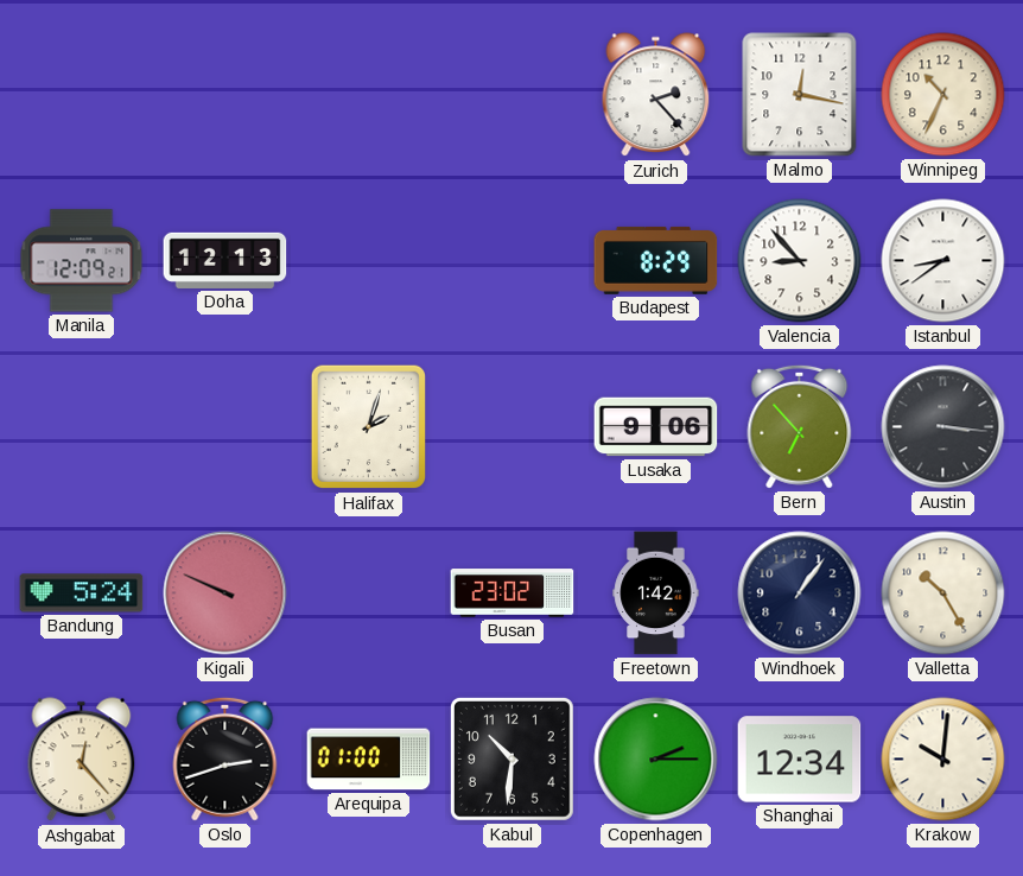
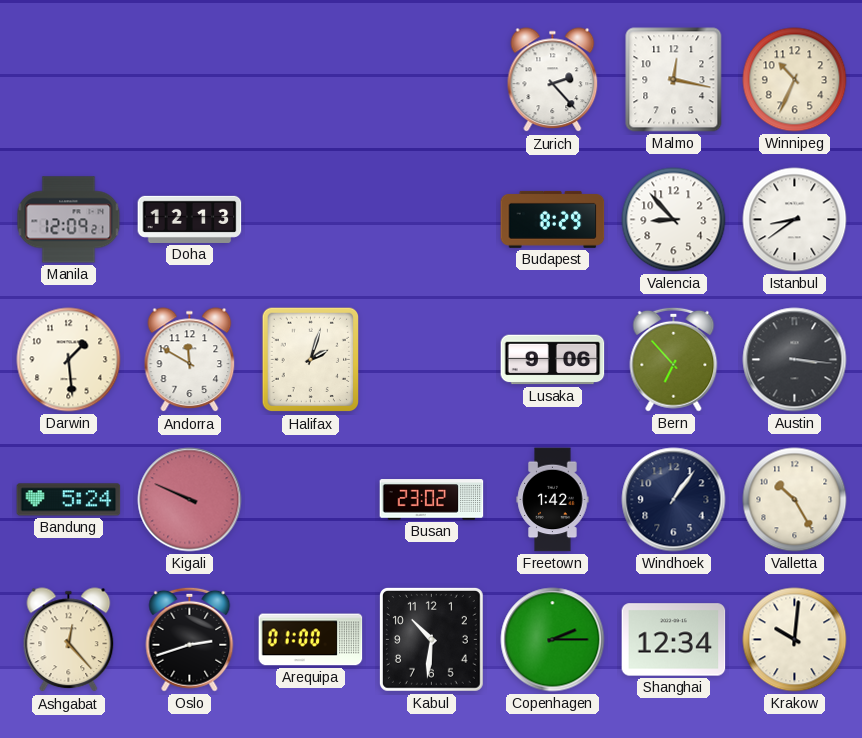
Darwin: none -> 1:29
Andorra: none -> 11:50
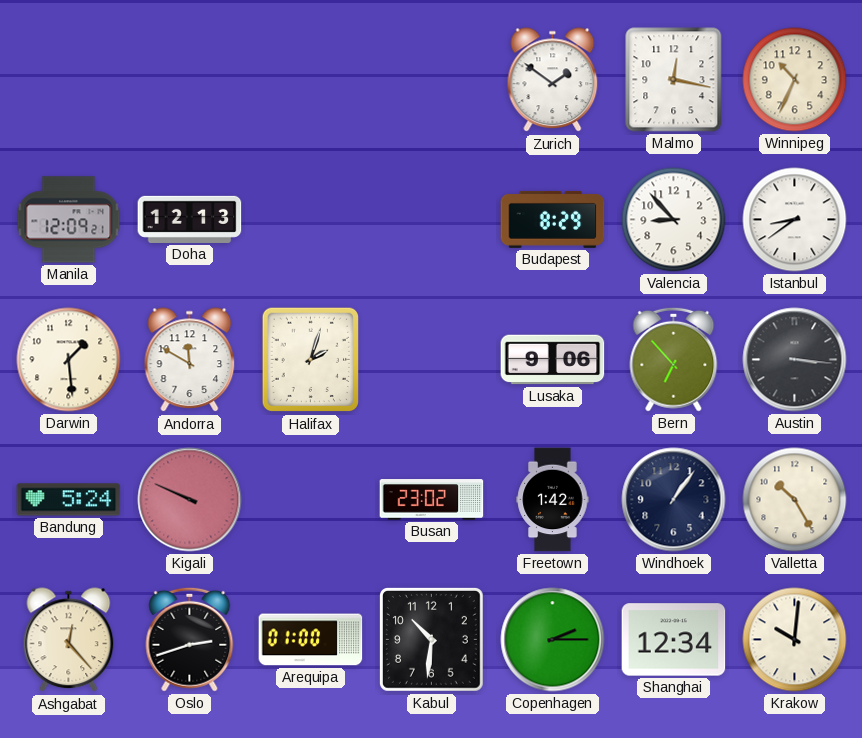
Zurich: 2:23 -> 1:51
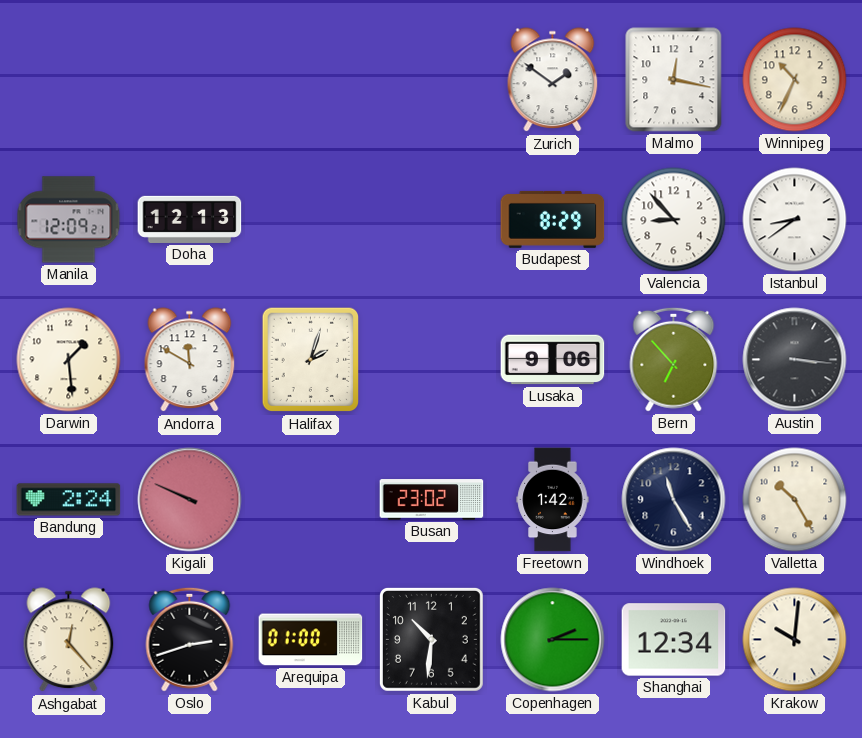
Bandung: 5:24 -> 2:24
Windhoek: 1:06 -> 11:25
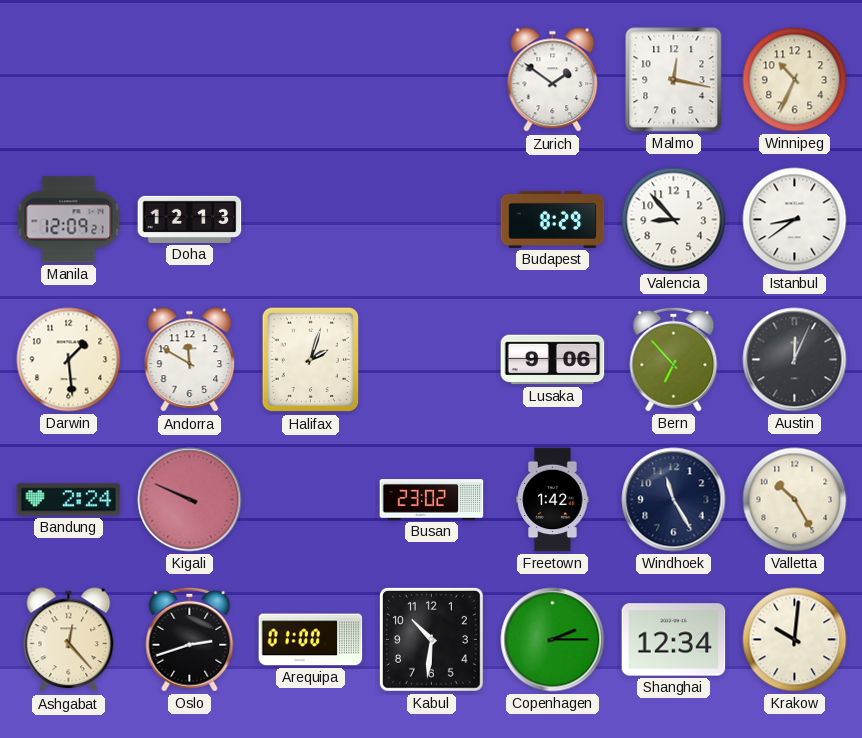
Austin: 3:16 -> 12:04
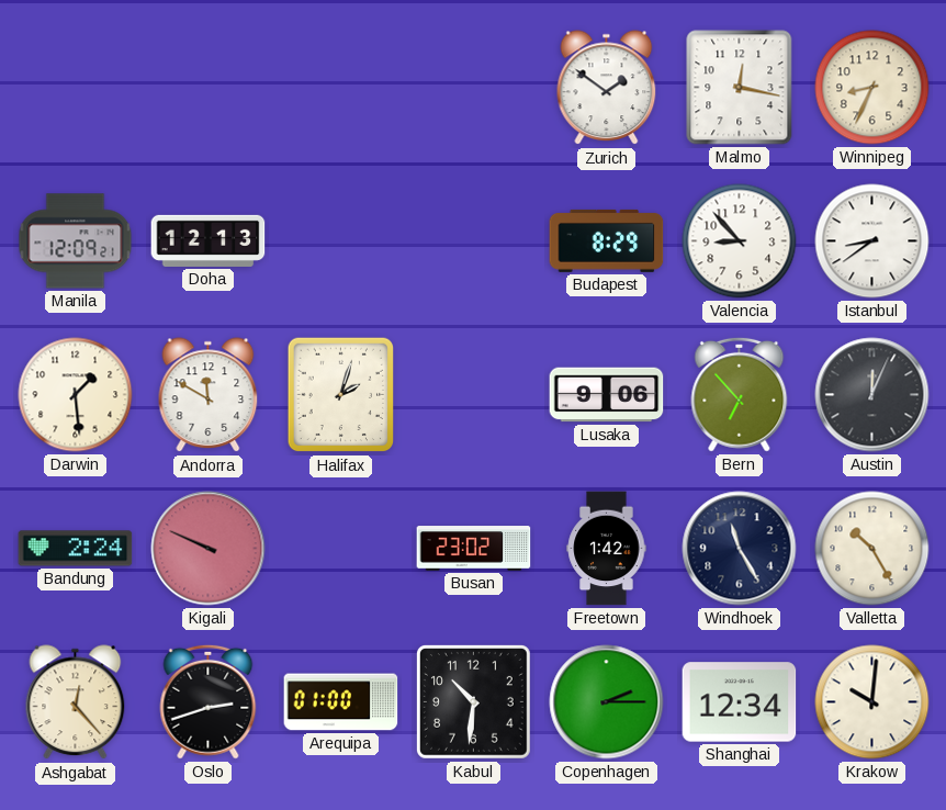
Winnipeg: 10:34 -> 8:34
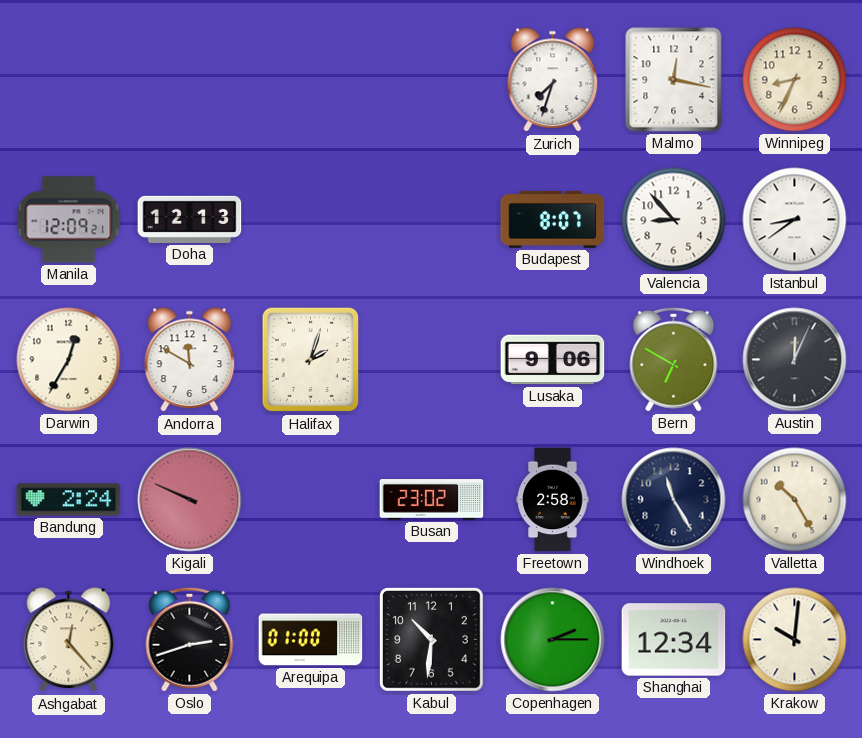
Zurich: 1:51 -> 7:33
Budapest: 8:29 -> 8:07
Darwin: 1:29 -> 12:35
Bern: 6:53 -> 6:50
Freetown: 1:42 -> 2:58
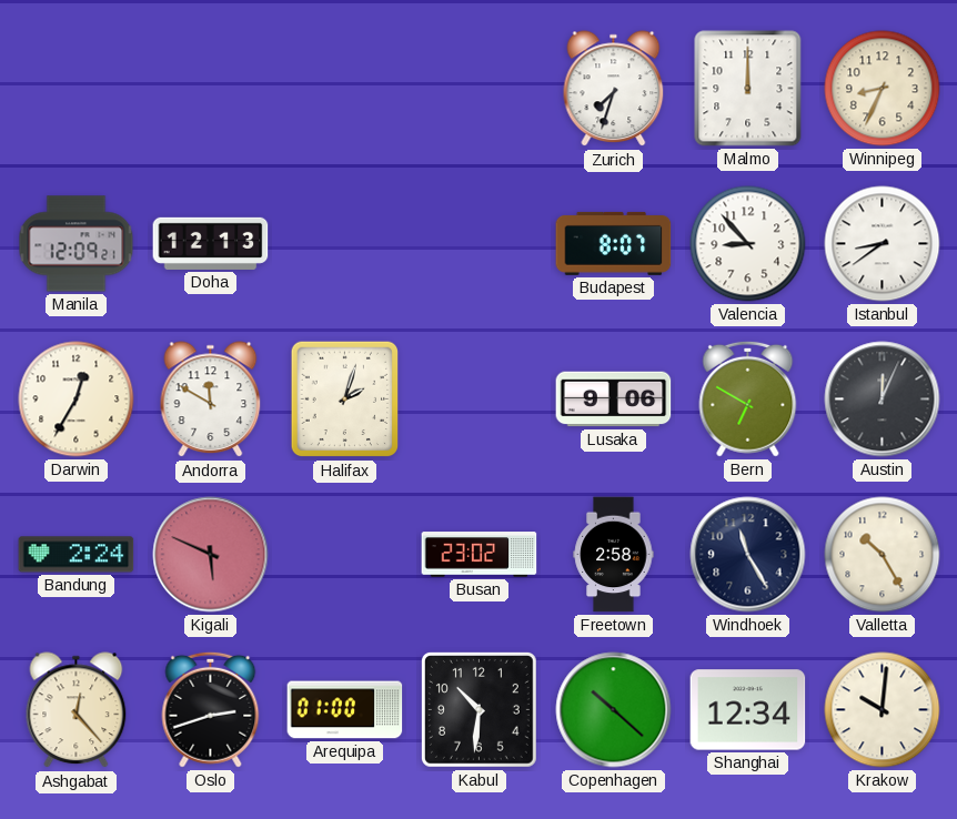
Malmo: 12:17 -> 12:00
Kigali: 9:49 -> 5:49
Copenhagen: 2:15 -> 10:22
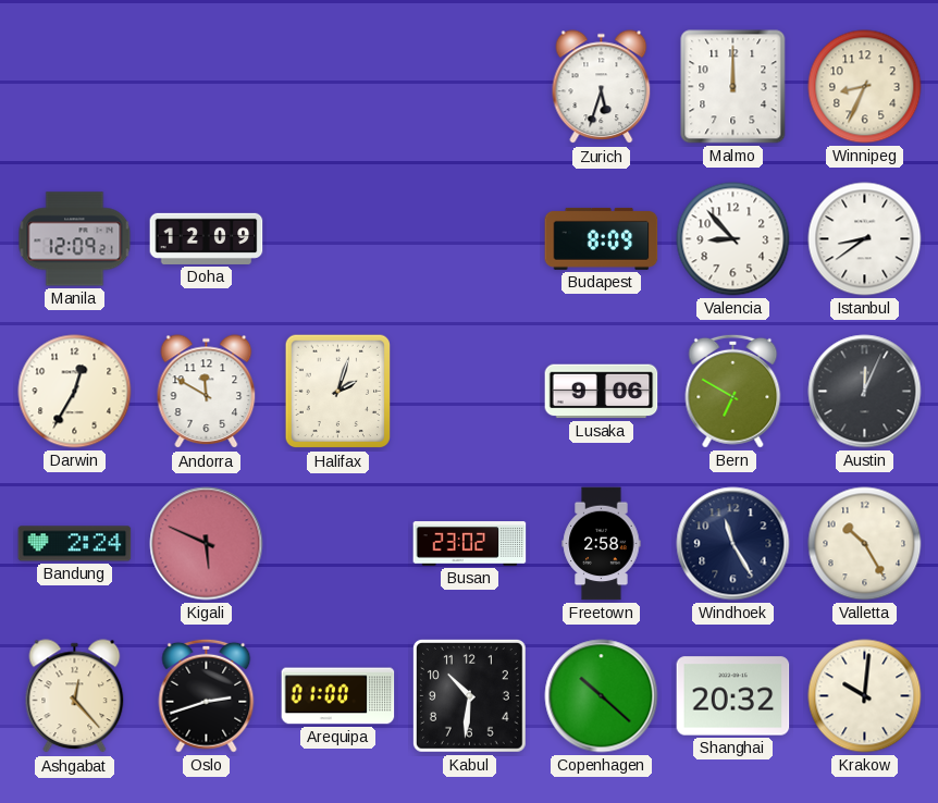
Zurich: 7:33 -> 5:33
Doha: 12:13 -> 12:09
Budapest: 8:07 -> 8:09
Shanghai: 12:34 -> 20:32
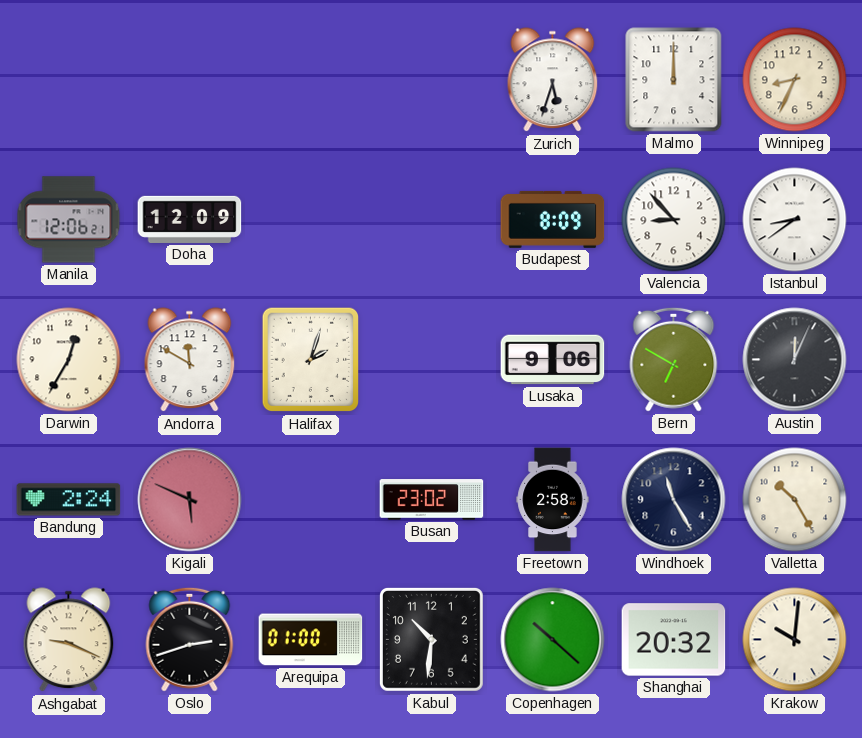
Manila: 12:09 -> 12:06
Ashgabat: 12:23 -> 9:19
